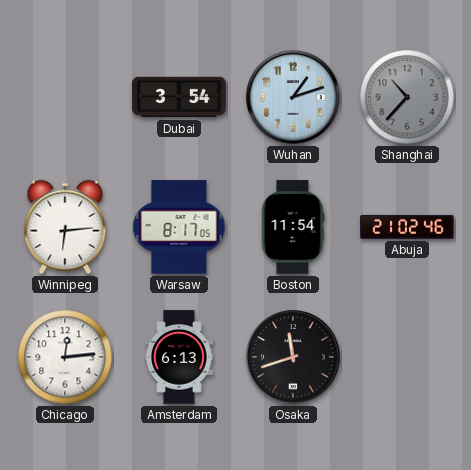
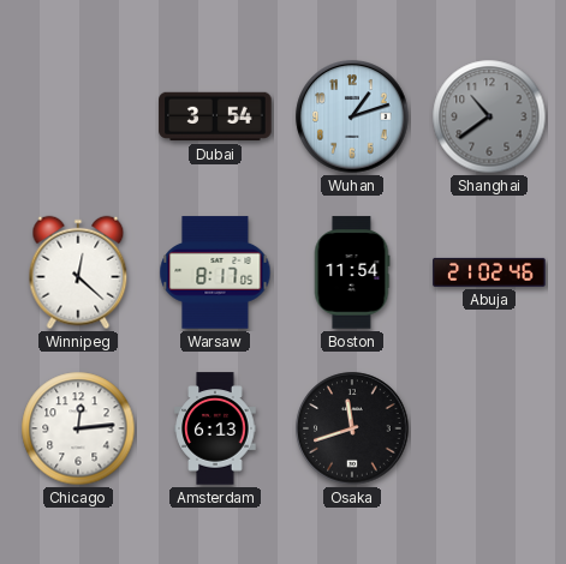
Shanghai: 10:37 -> 10:39
Winnipeg: 6:14 -> 12:22
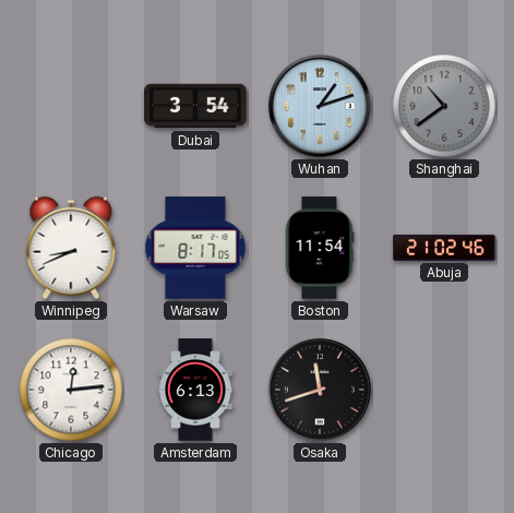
Winnipeg: 12:22 -> 8:41
